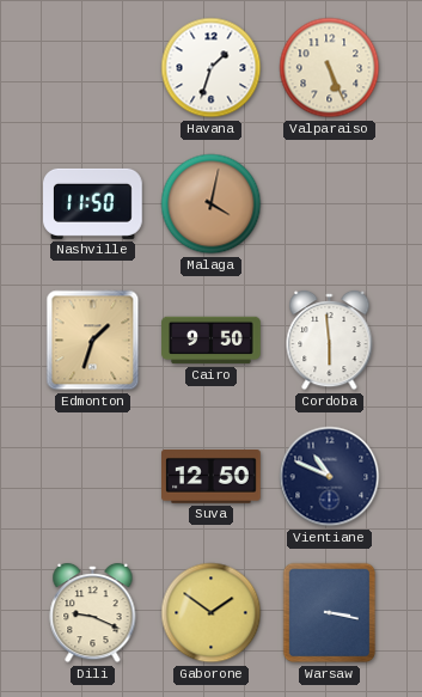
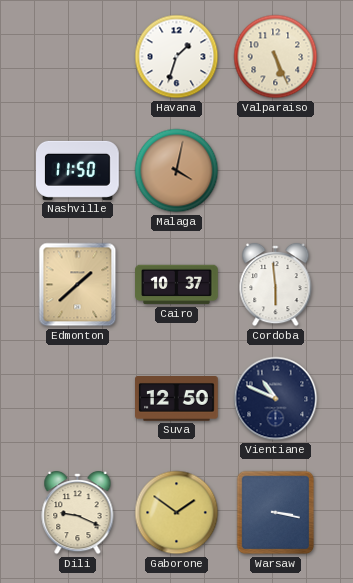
Edmonton: 1:33 -> 1:38
Cairo: 9:50 -> 10:37
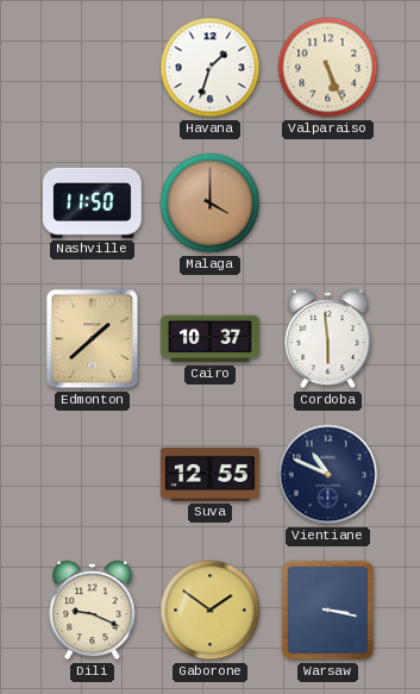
Malaga: 4:02 -> 4:00
Suva: 12:50 -> 12:55
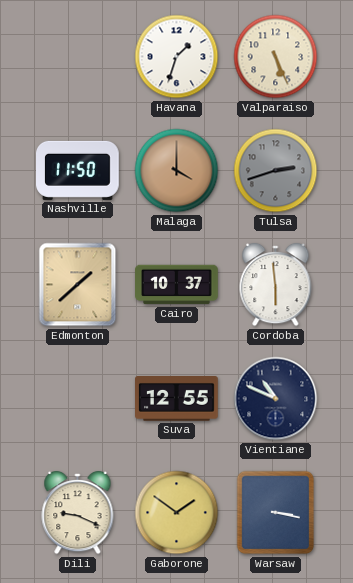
Tulsa: none -> 2:42
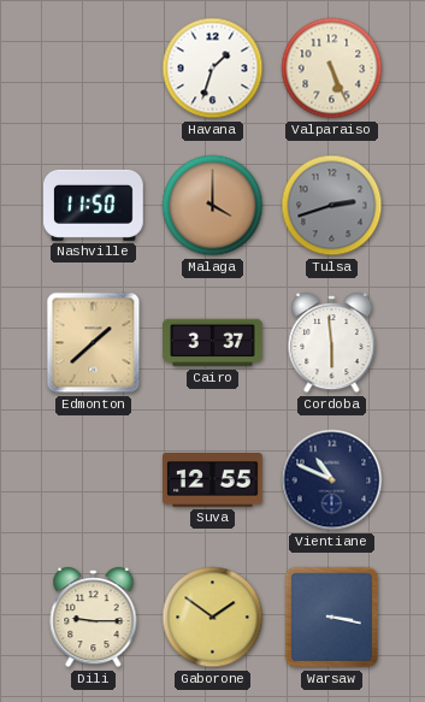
Cairo: 10:37 -> 3:37
Dili: 9:19 -> 9:15
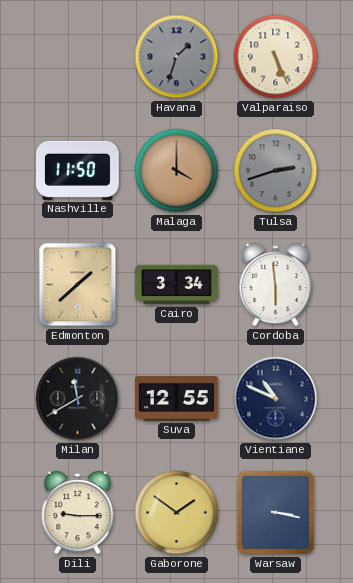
Havana dial: white -> grey
Cairo: 3:37 -> 3:34
Milan: none -> 11:40
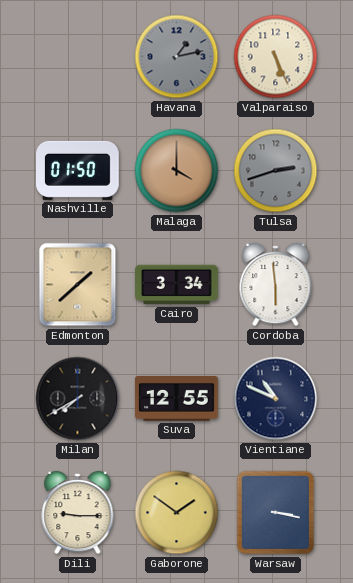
Havana: 1:33 -> 1:13
Nashville: 11:50 -> 01:50
Milan: 11:40 -> 7:40
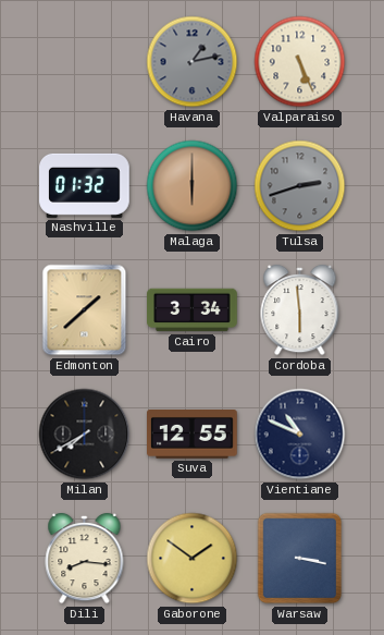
Nashville: 01:50 -> 01:32
Malaga: 4:00 -> 6:00
Dili: 9:15 -> 8:16
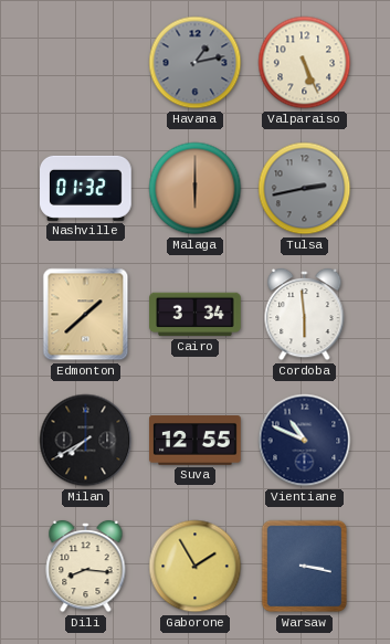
Tulsa: 2:42 -> 2:43
Gaborone: 1:51 -> 1:55
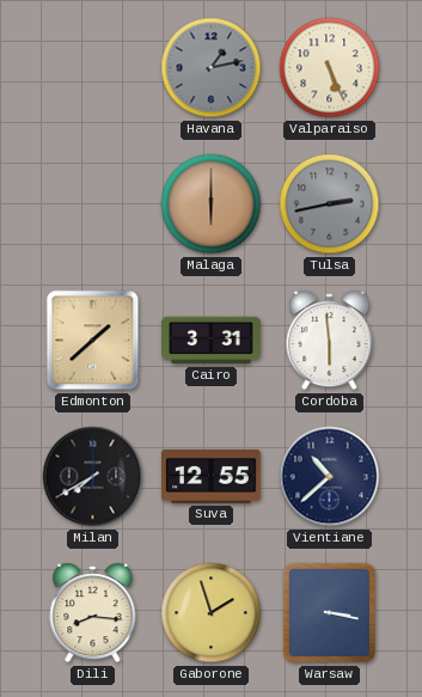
Nashville: 01:32 -> none
Cairo: 3:34 -> 3:31
Vientiane: 10:49 -> 10:38
Gaborone: 1:55 -> 1:57
